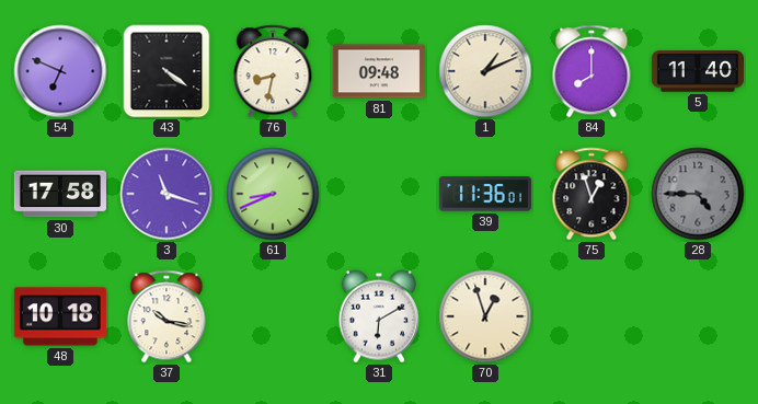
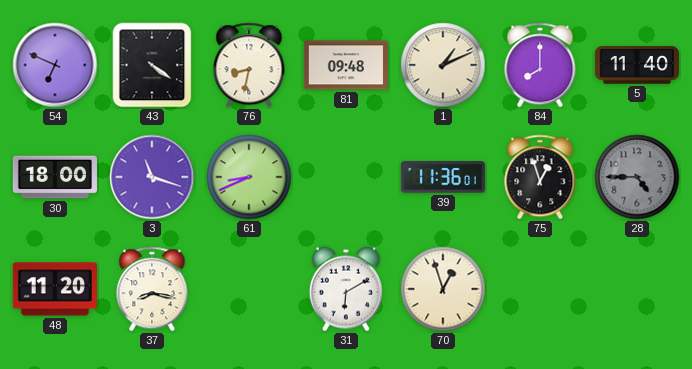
30: 17:58 -> 18:00
48: 10:18 -> 11:20
37: 10:17 -> 8:17
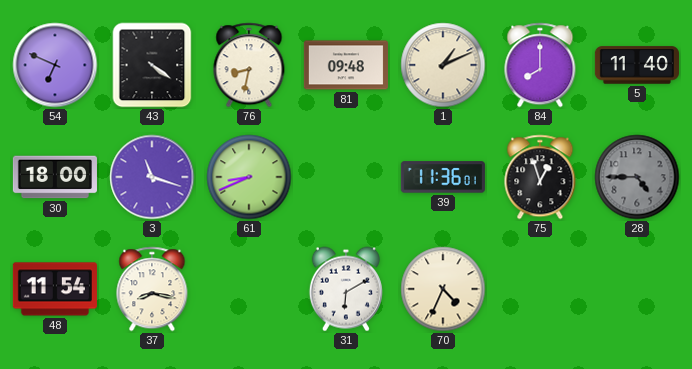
48: 11:20 -> 11:54
70: 12:57 -> 4:34
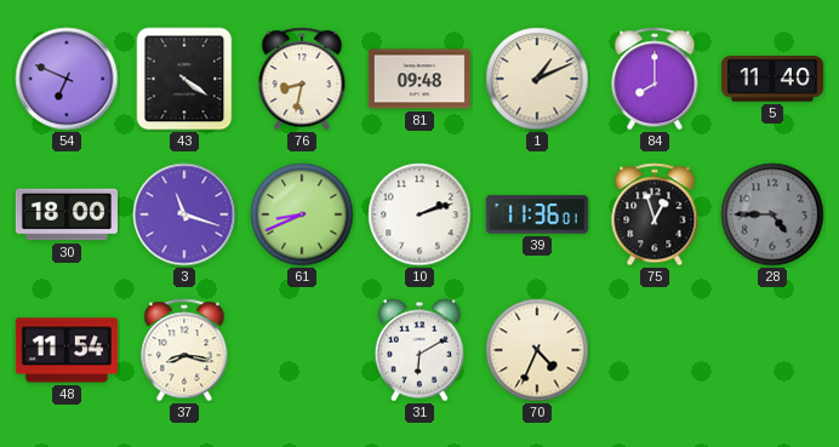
10: none -> 2:12
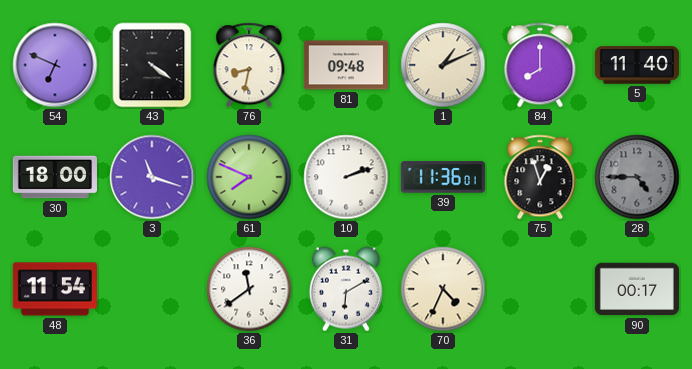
61: 8:41 -> 7:49
37: 8:17 -> none
36: none -> 11:39
90: none -> 00:17
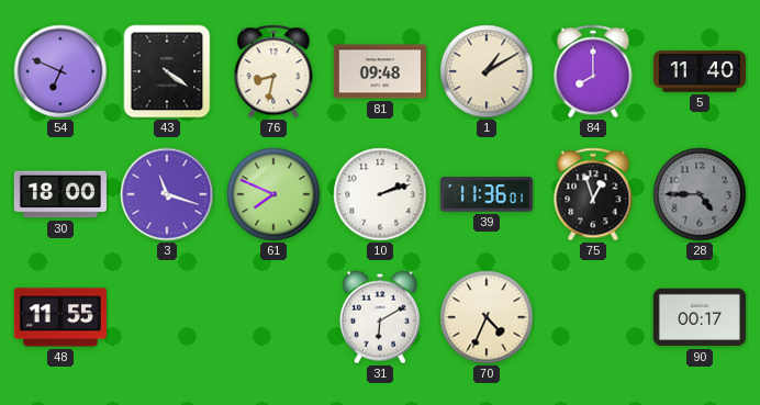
1: 1:11 -> 1:10
48: 11:54 -> 11:55
36: 11:39 -> none
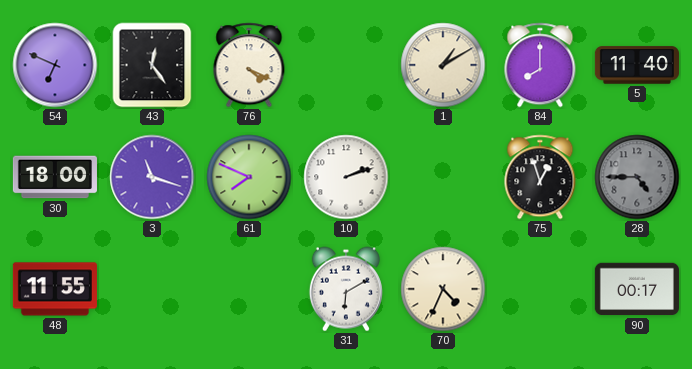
43: 4:21 -> 12:24
76: 8:32 -> 4:19
81: 09:48 -> none
39: 11:36 -> none
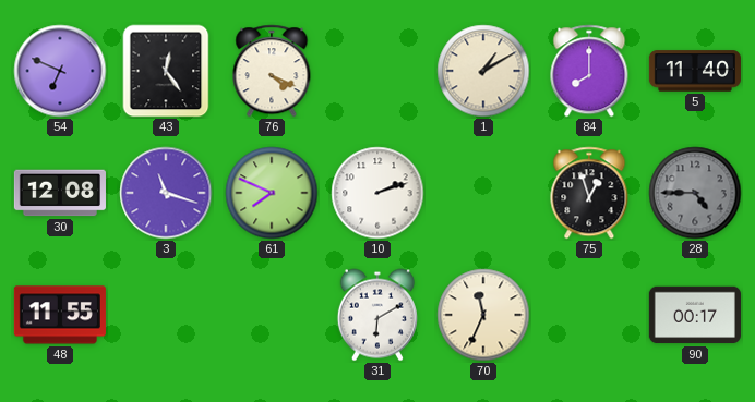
30: 18:00 -> 12:08
70: 4:34 -> 11:34
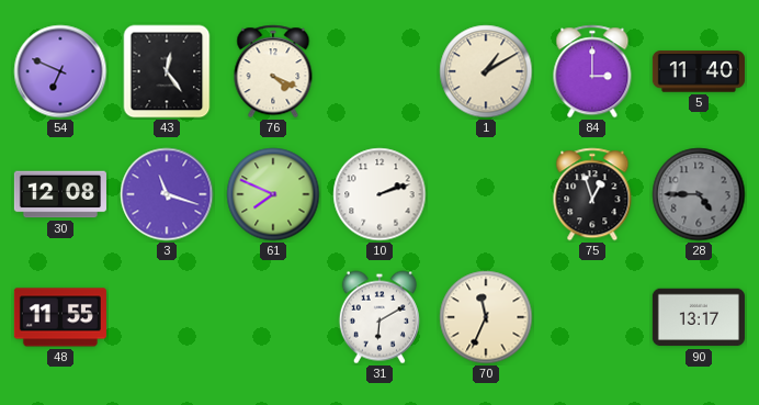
84: 8:00 -> 3:00
90: 00:17 -> 13:17
